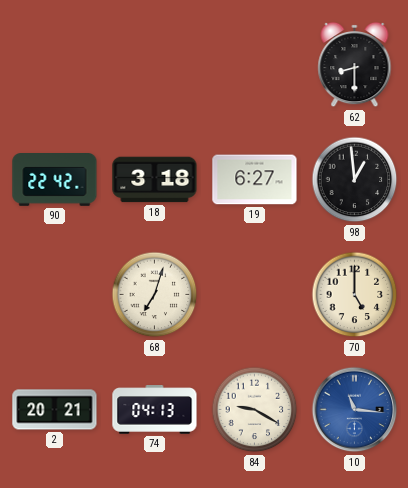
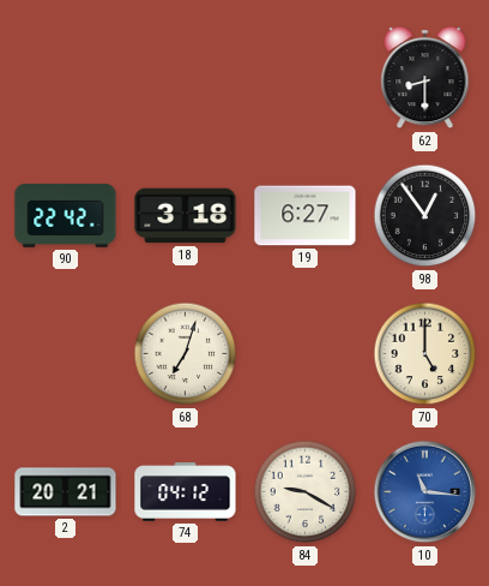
98: 12:59 -> 12:54
74: 04:13 -> 04:12
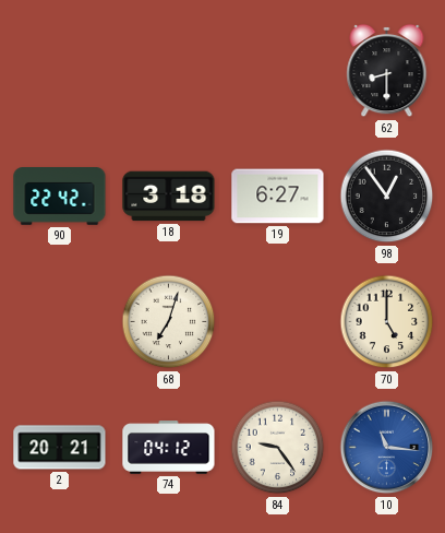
84: 9:20 -> 9:24
